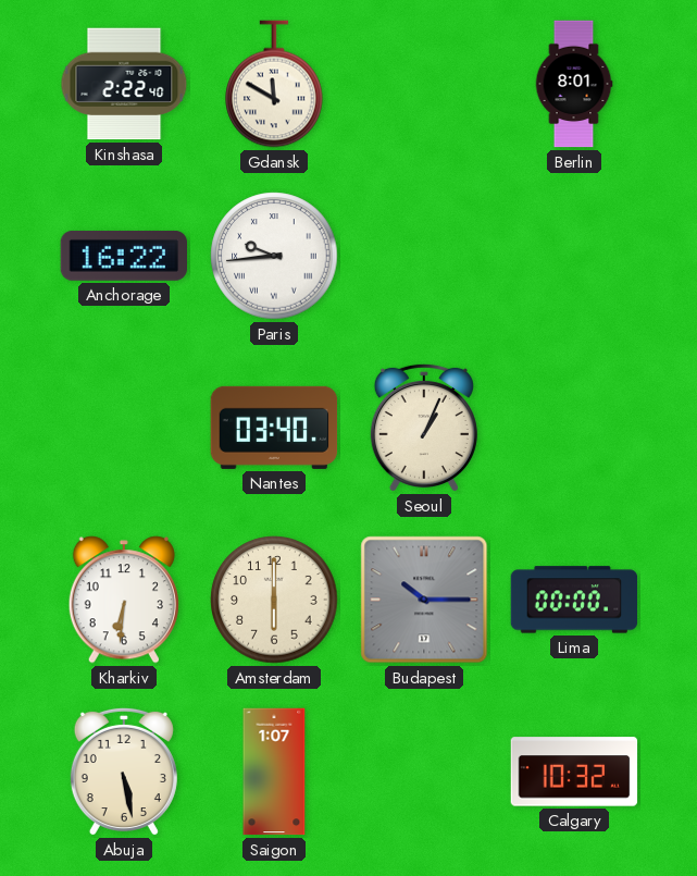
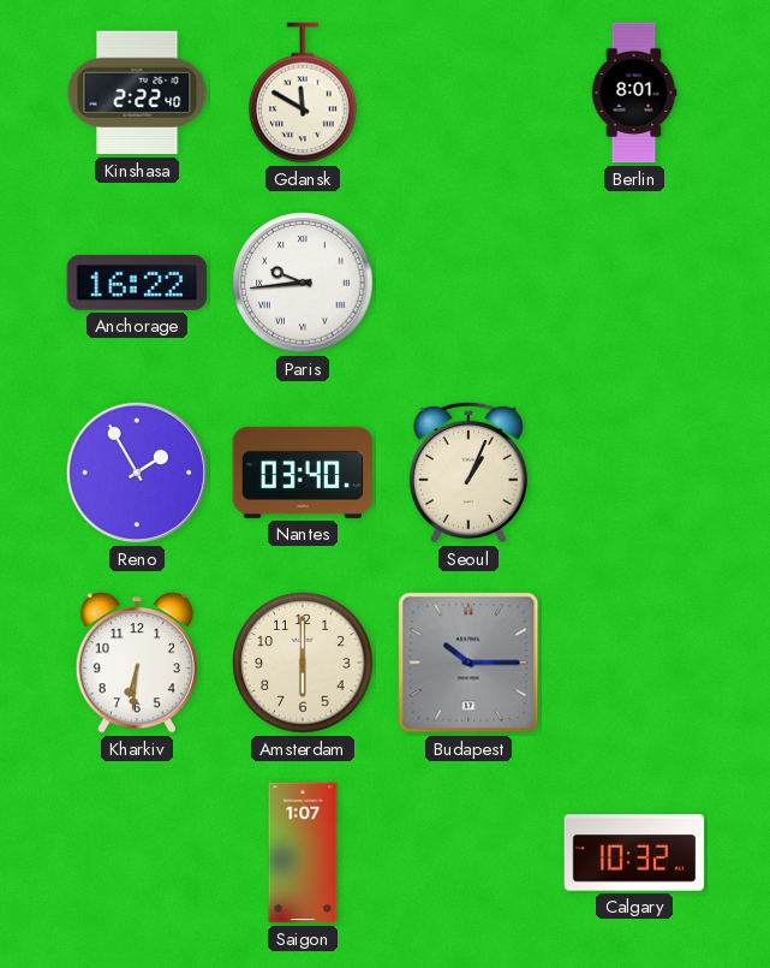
Reno: none -> 1:55
Lima: 00:00 -> none
Abuja: 5:28 -> none
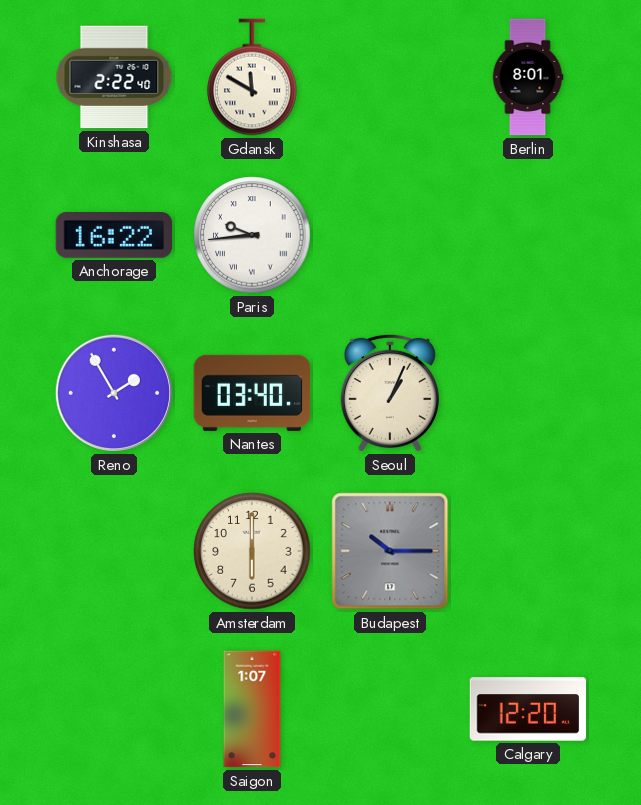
Kharkiv: 6:31 -> none
Calgary: 10:32 -> 12:20
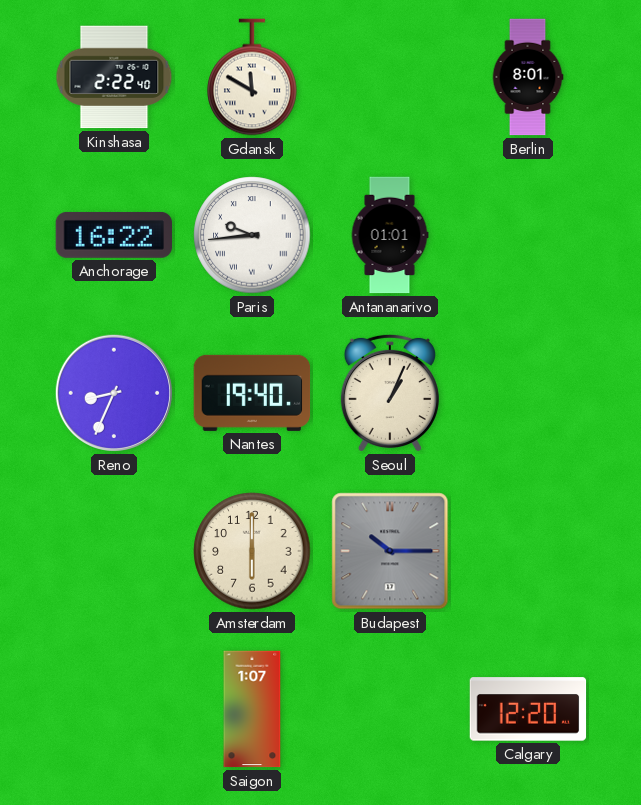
Antananarivo: none -> 01:01
Reno: 1:55 -> 8:34
Nantes: 03:40 -> 19:40
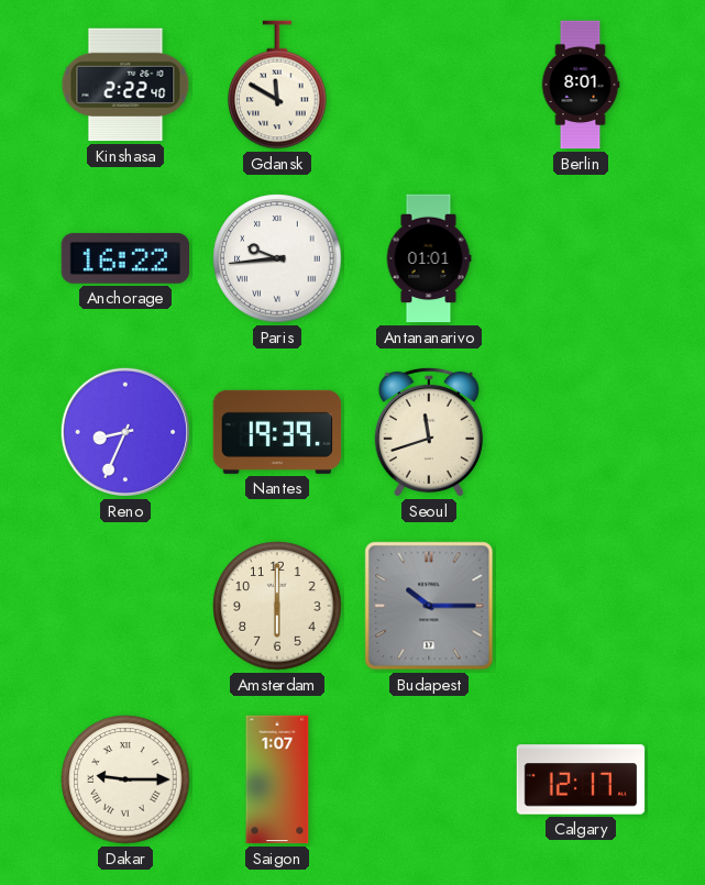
Nantes: 19:40 -> 19:39
Seoul: 1:04 -> 11:42
Dakar: none -> 9:15
Calgary: 12:20 -> 12:17
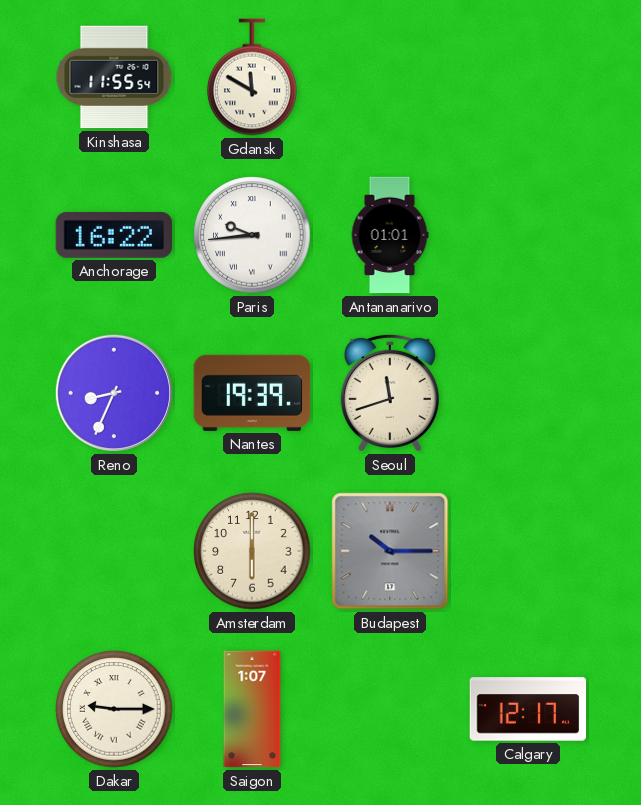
Kinshasa: 2:22 -> 11:55
Berlin: 8:01 -> none
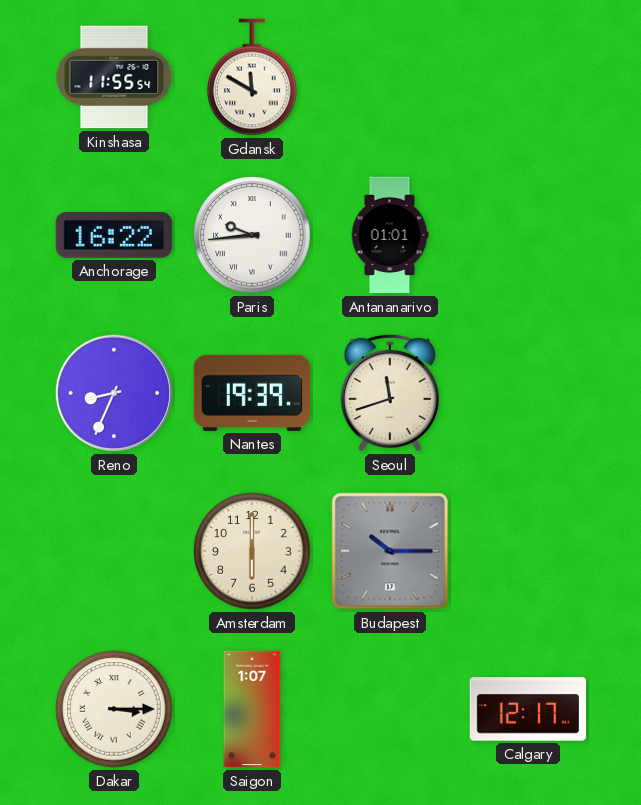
Dakar: 9:15 -> 3:15
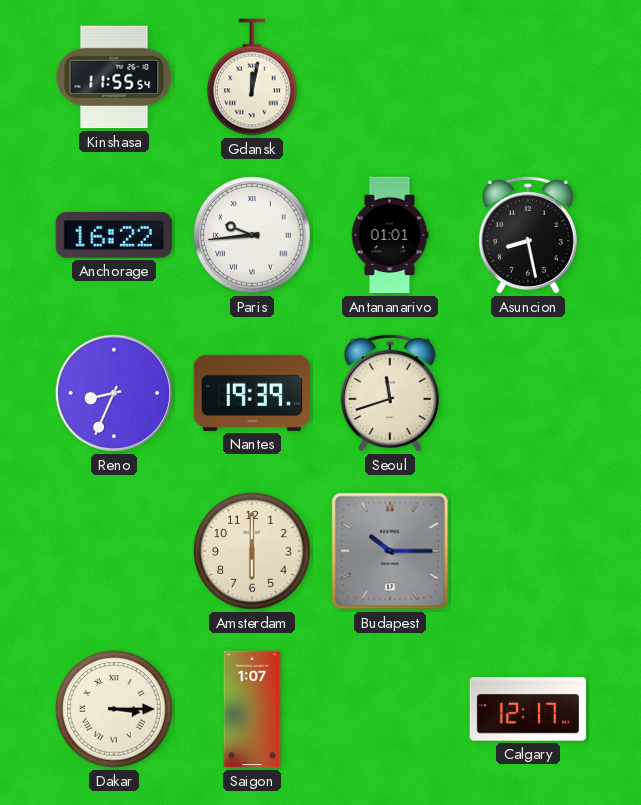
Gdansk: 11:50 -> 12:02
Asuncion: none -> 8:28
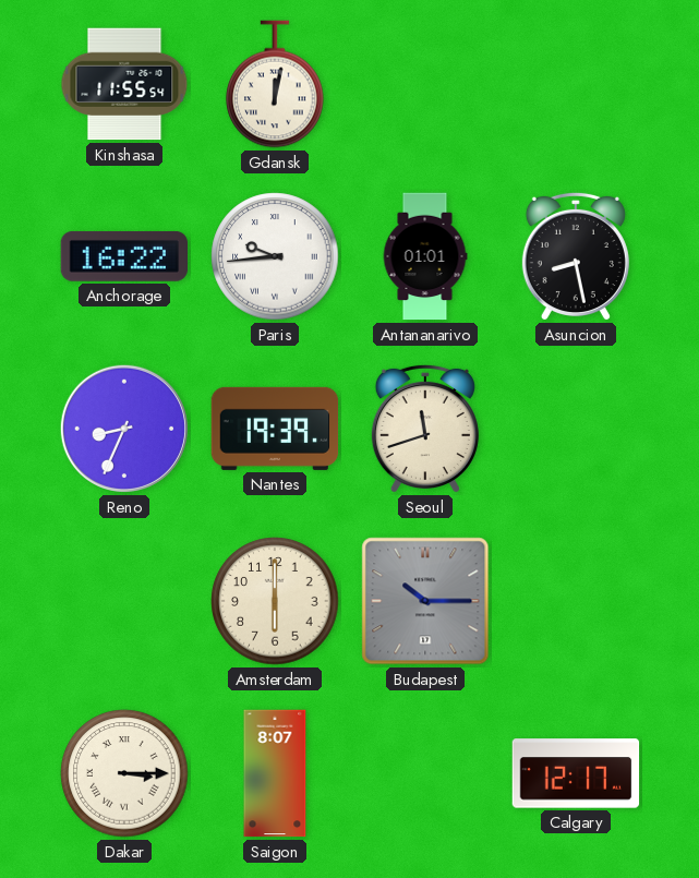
Saigon: 1:07 -> 8:07
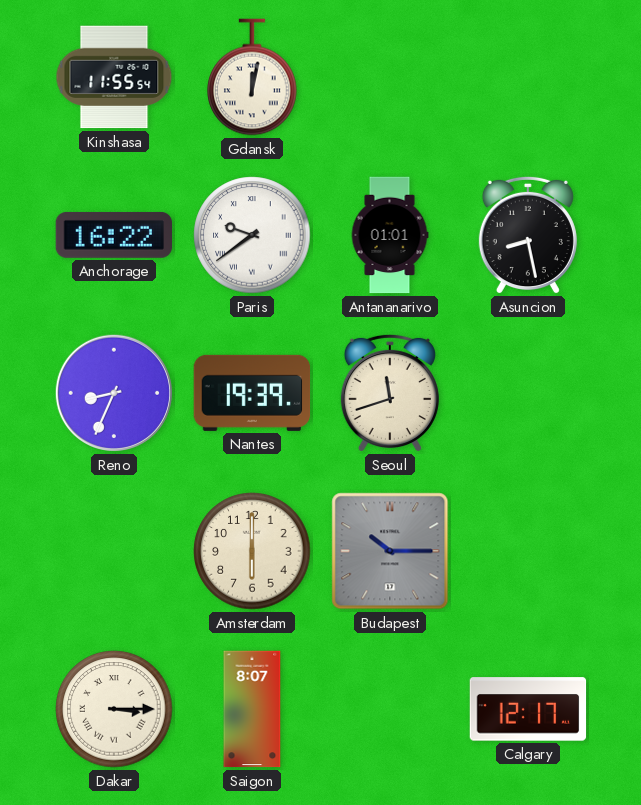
Paris: 9:44 -> 9:39
